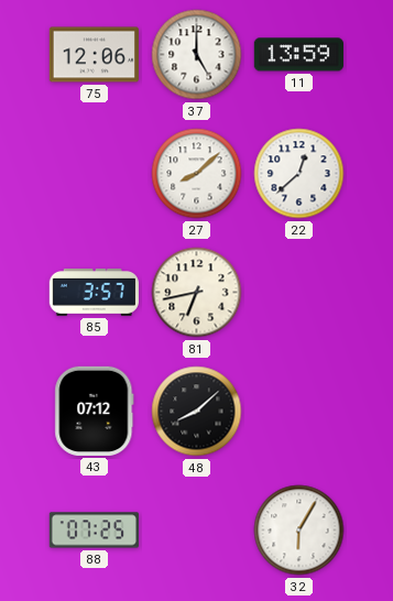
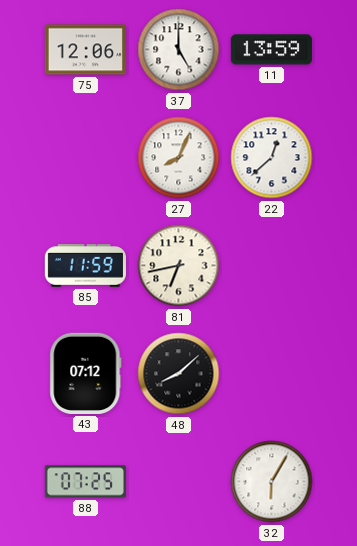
27: 8:08 -> 8:04
85: 3:57 -> 11:59
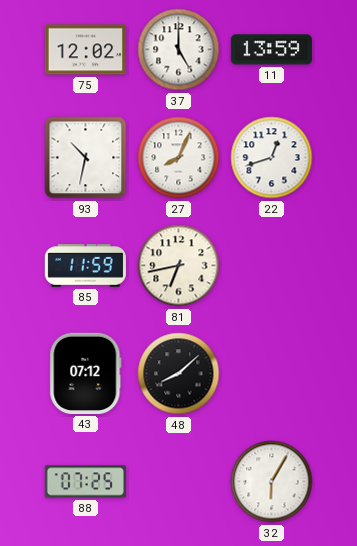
75: 12:06 -> 12:02
93: none -> 10:32
22: 12:38 -> 12:42
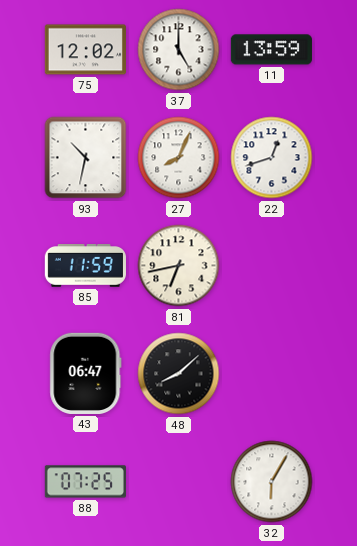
43: 07:12 -> 06:47
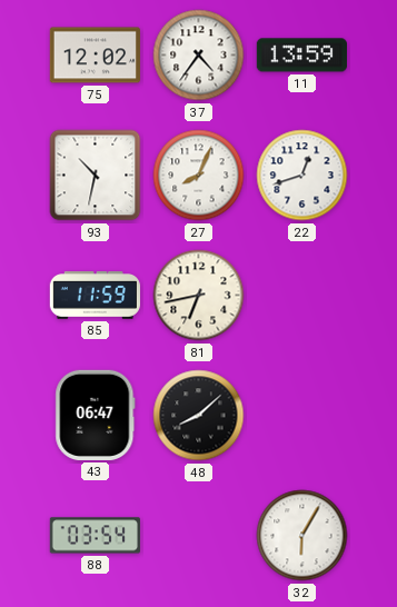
37: 5:00 -> 4:36
88: 07:25 -> 03:54
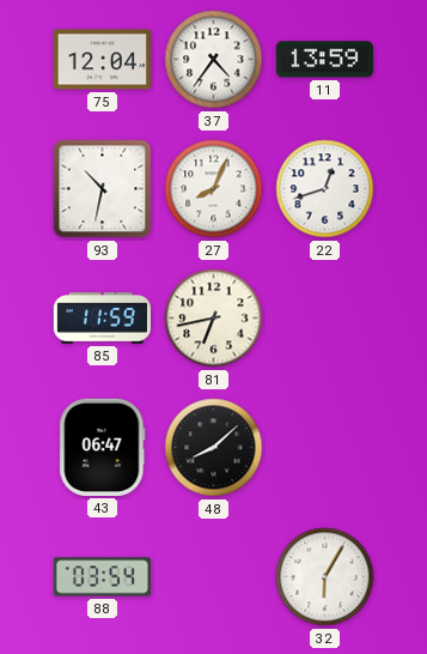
75: 12:02 -> 12:04
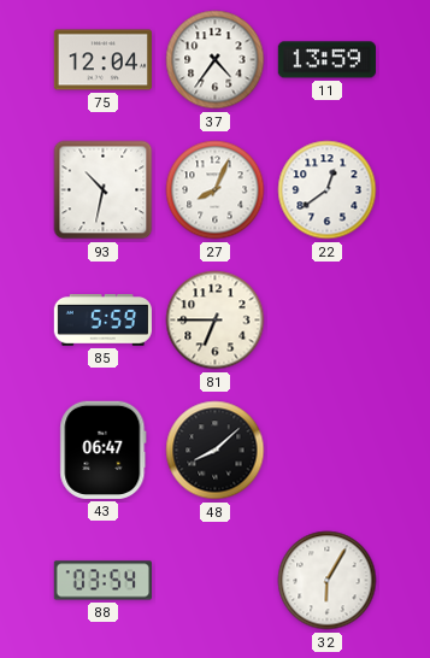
22: 12:42 -> 12:39
85: 11:59 -> 5:59
81: 6:43 -> 6:45
